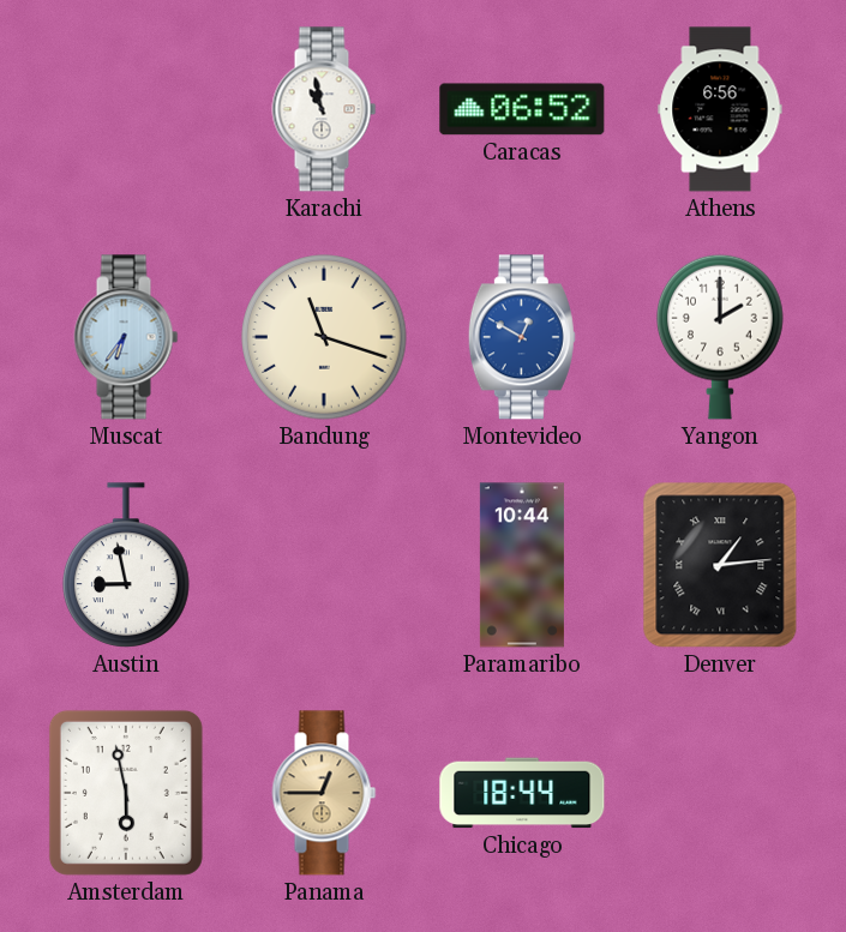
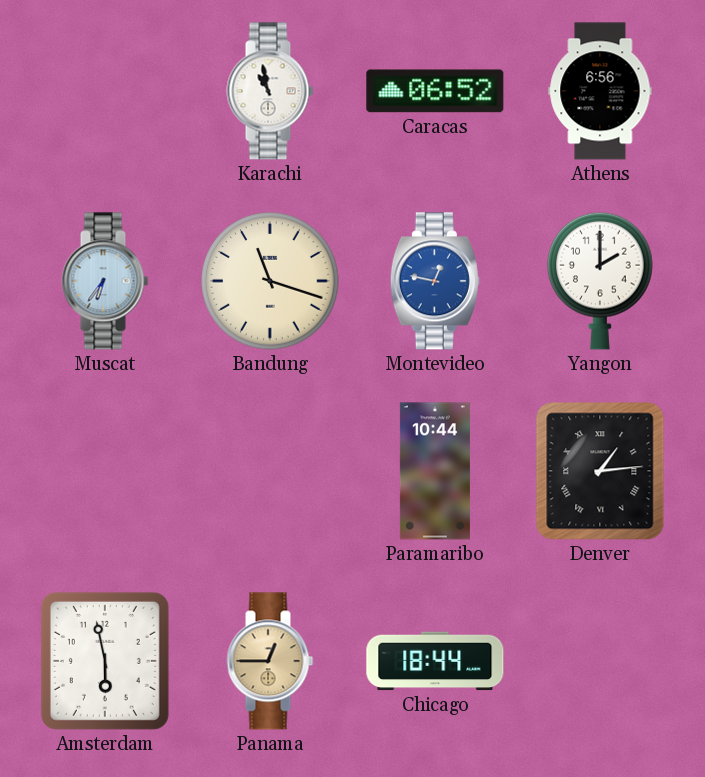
Montevideo: 12:50 -> 12:47
Austin: 8:58 -> none
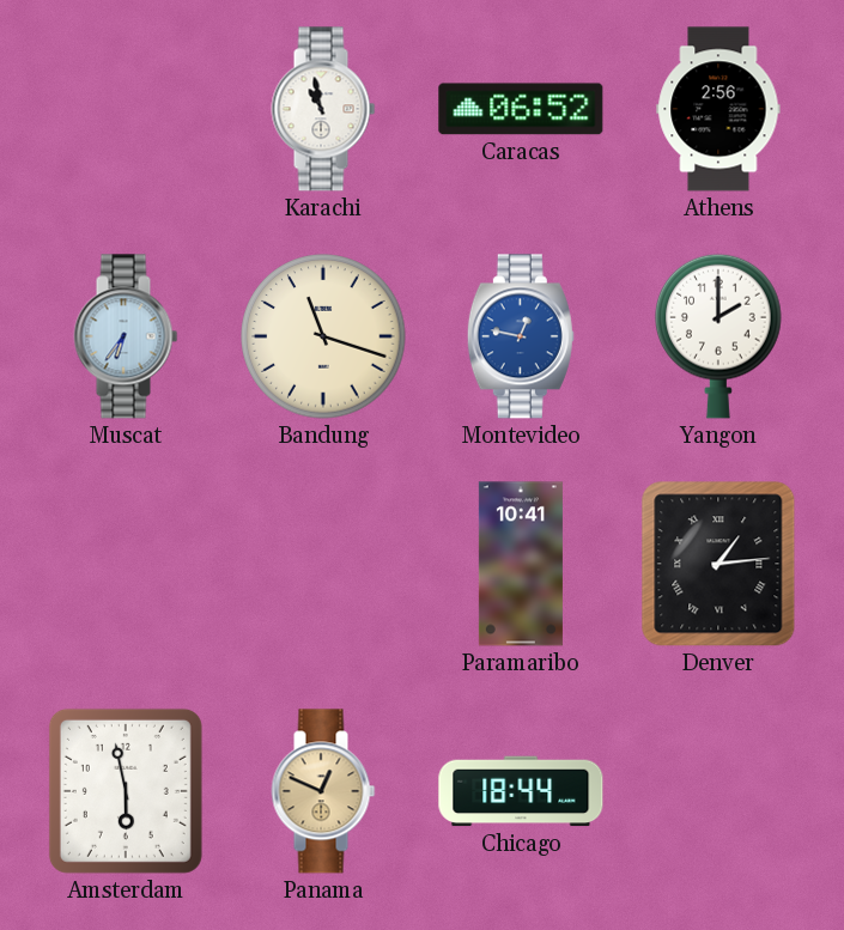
Athens: 6:56 -> 2:56
Paramaribo: 10:44 -> 10:41
Panama: 12:45 -> 12:49
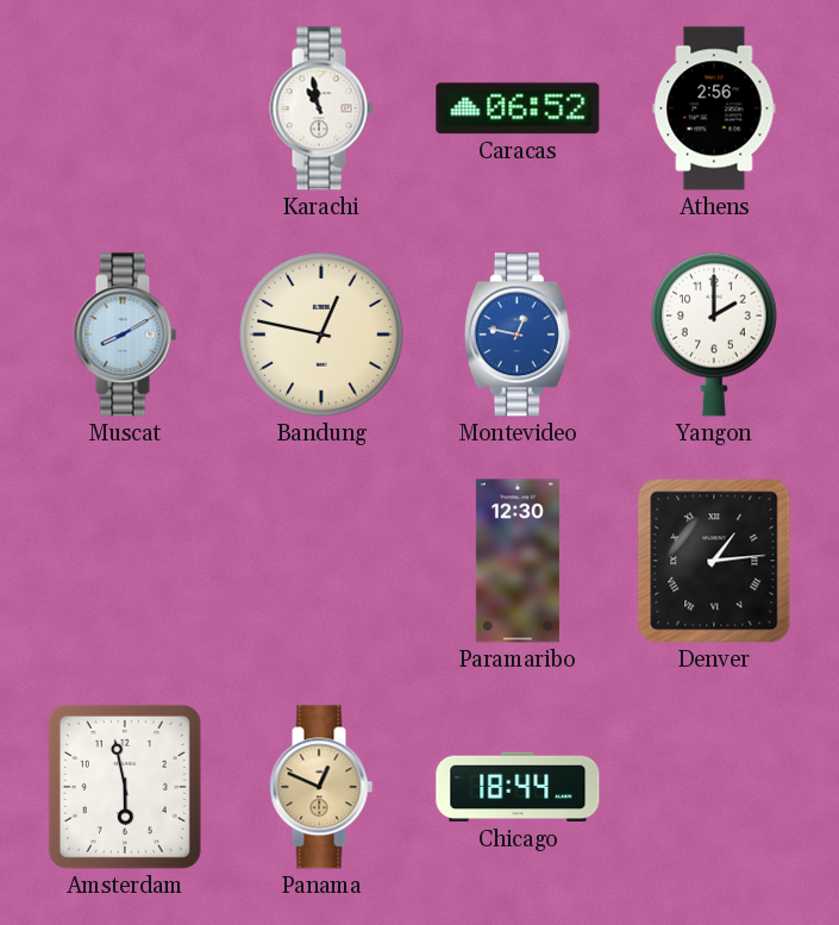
Muscat: 6:36 -> 8:10
Bandung: 11:18 -> 12:47
Paramaribo: 10:41 -> 12:30
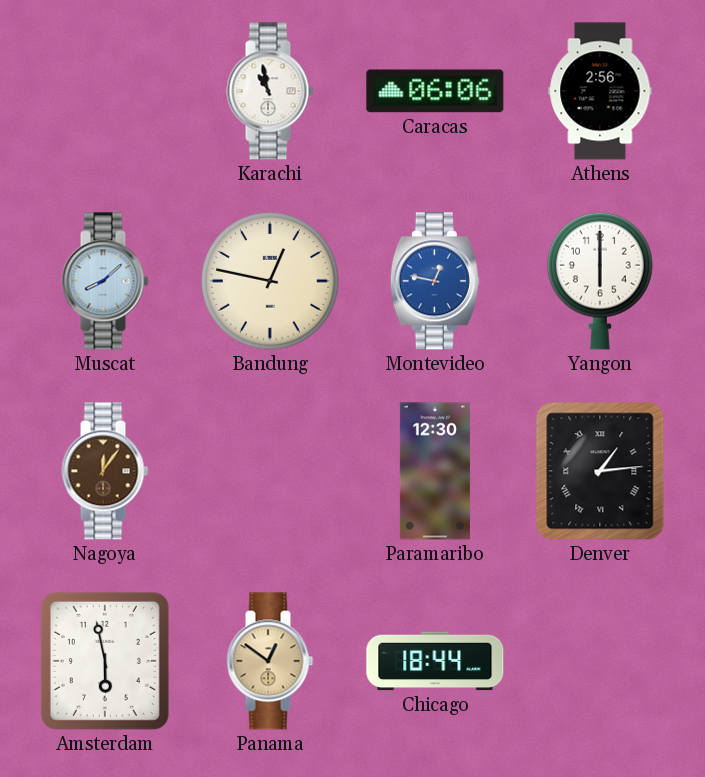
Caracas: 06:52 -> 06:06
Muscat: 8:10 -> 8:08
Yangon: 2:00 -> 6:00
Nagoya: none -> 12:06
Panama: 12:49 -> 12:51
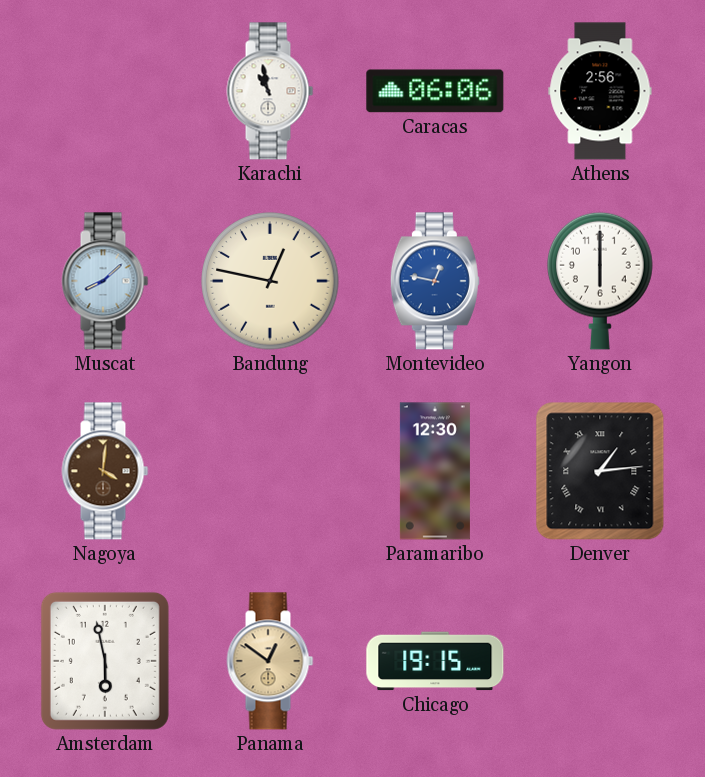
Nagoya: 12:06 -> 4:01
Chicago: 18:44 -> 19:15
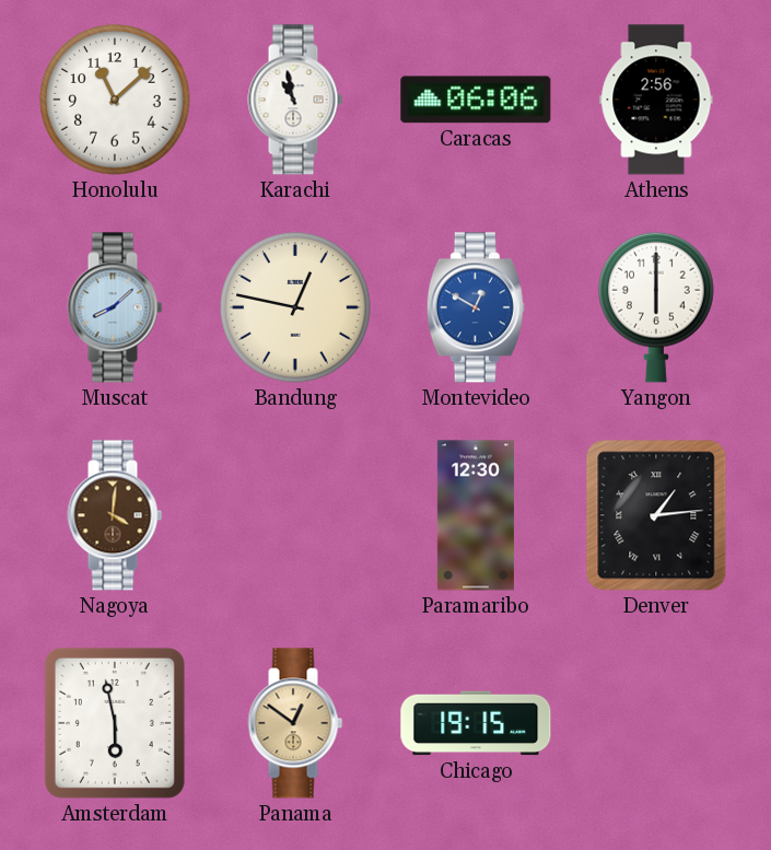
Honolulu: none -> 11:08
Montevideo: 12:47 -> 12:50
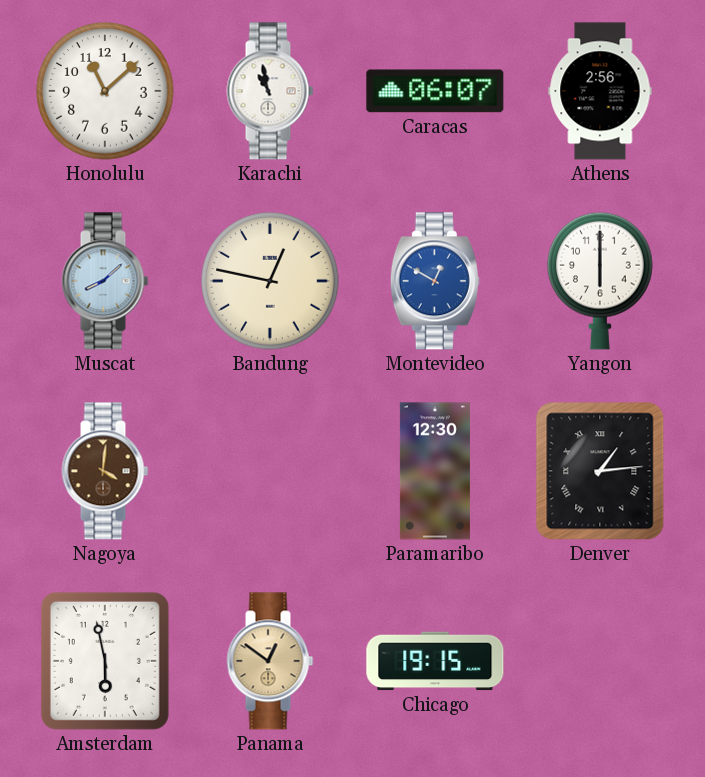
Caracas: 06:06 -> 06:07
